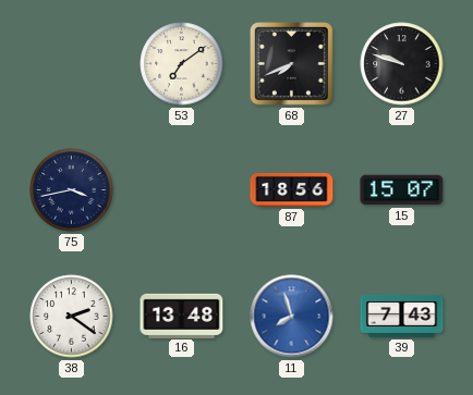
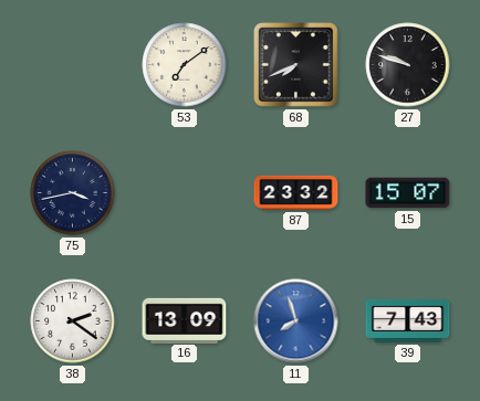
87: 18:56 -> 23:32
16: 13:48 -> 13:09
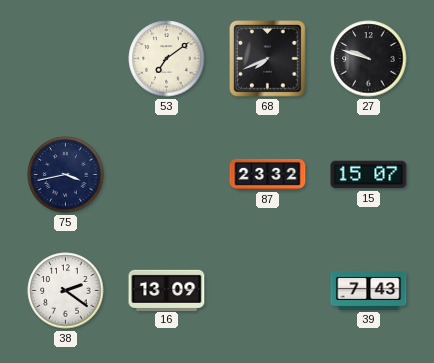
11: 7:57 -> none
